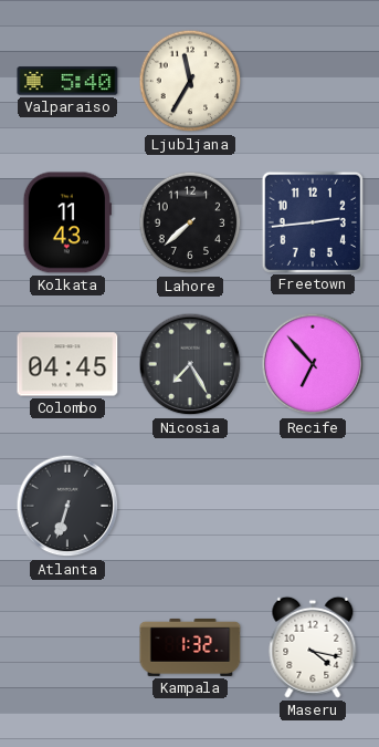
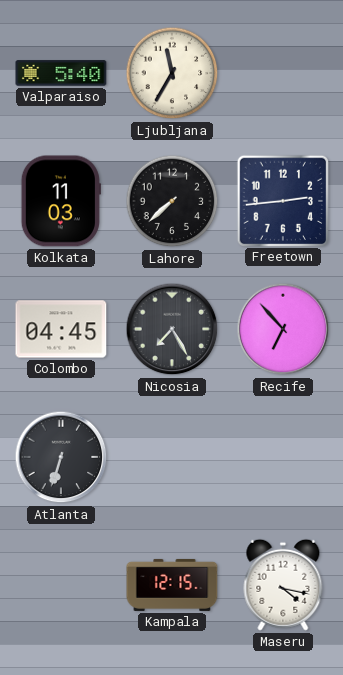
Kolkata: 11:43 -> 11:03
Kampala: 1:32 -> 12:15
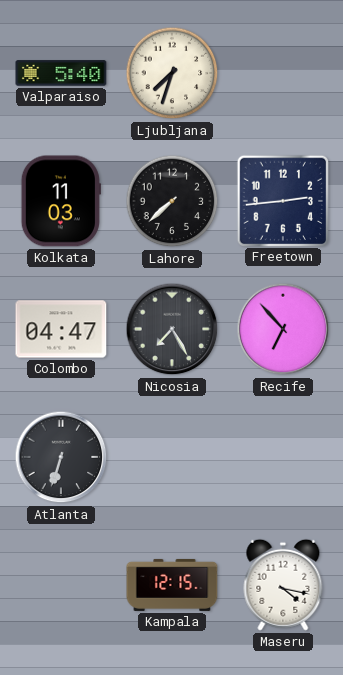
Ljubljana: 11:35 -> 7:33
Colombo: 04:45 -> 04:47
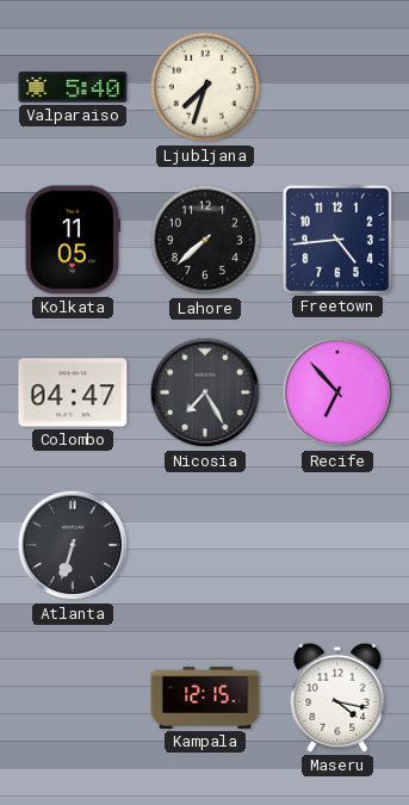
Kolkata: 11:03 -> 11:05
Freetown: 2:44 -> 4:44
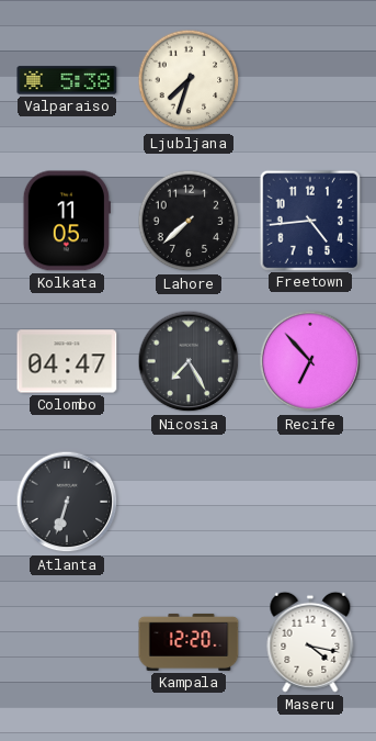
Valparaiso: 5:40 -> 5:38
Kampala: 12:15 -> 12:20
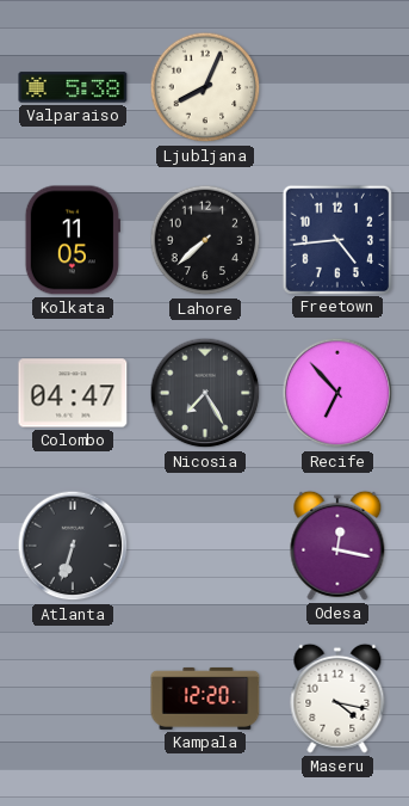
Ljubljana: 7:33 -> 8:04
Odesa: none -> 12:17
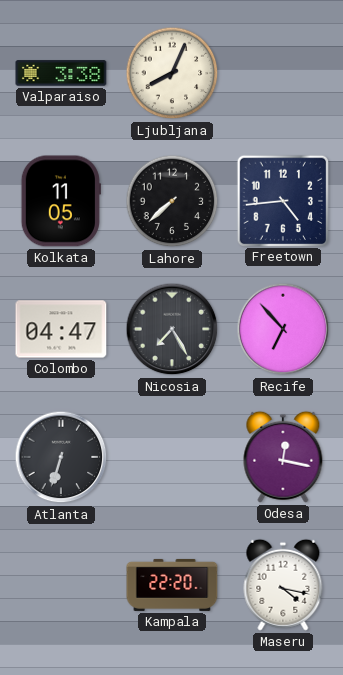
Valparaiso: 5:38 -> 3:38
Kampala: 12:20 -> 22:20
